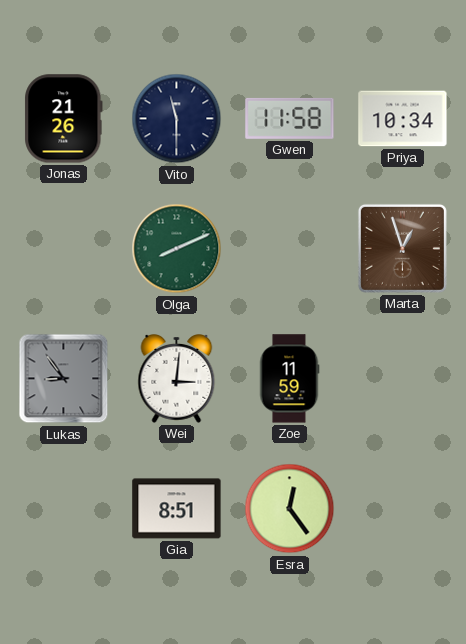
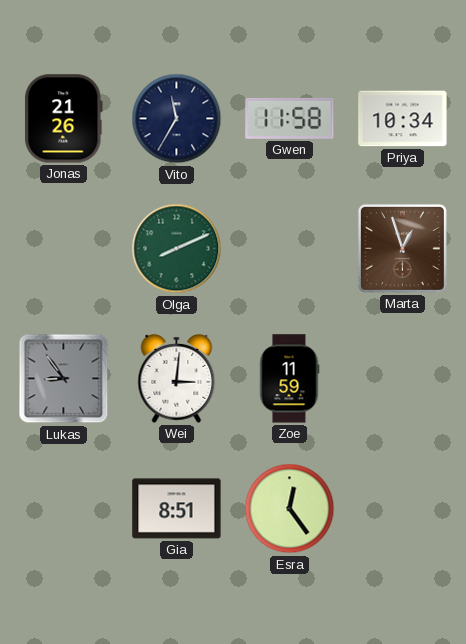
Vito: 11:30 -> 11:35
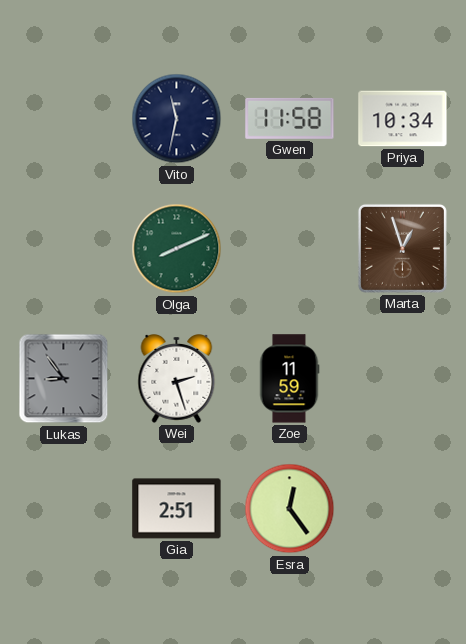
Jonas: 21:26 -> none
Vito: 11:35 -> 11:32
Wei: 3:01 -> 2:27
Gia: 8:51 -> 2:51
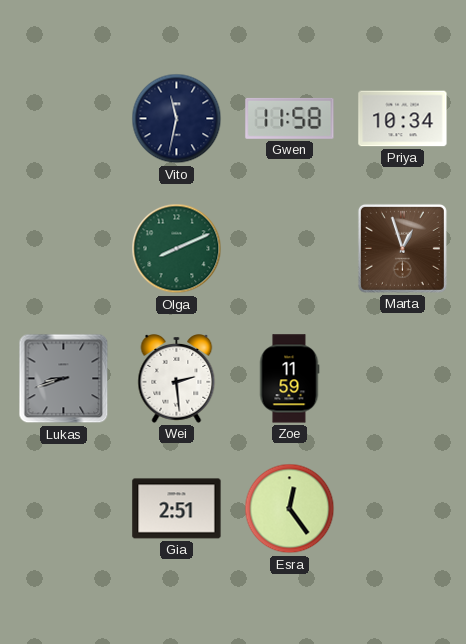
Lukas: 8:54 -> 8:42
Wei: 2:27 -> 2:29
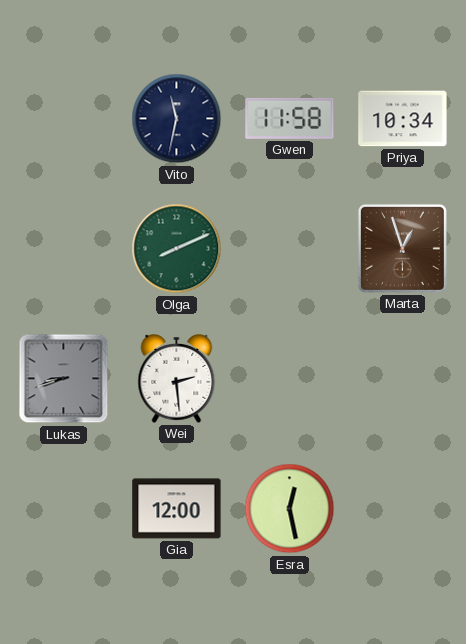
Zoe: 11:59 -> none
Gia: 2:51 -> 12:00
Esra: 12:24 -> 12:28
